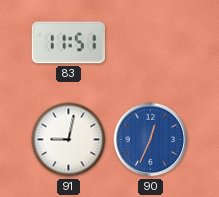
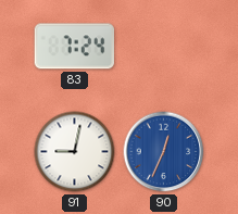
83: 11:51 -> 7:24
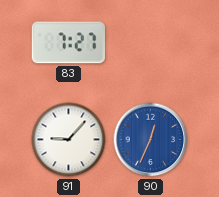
83: 7:24 -> 7:27
91: 9:02 -> 9:07
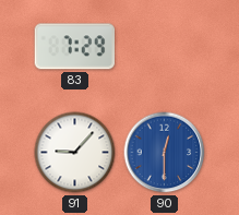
83: 7:27 -> 7:29
90: 12:34 -> 12:30
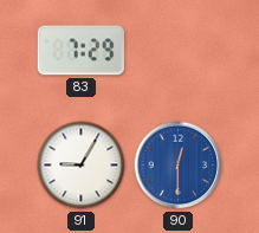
91: 9:07 -> 9:05
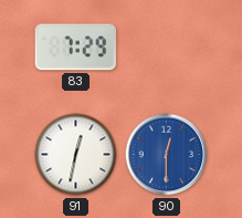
91: 9:05 -> 12:32
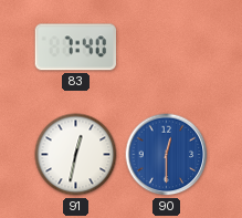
83: 7:29 -> 7:40
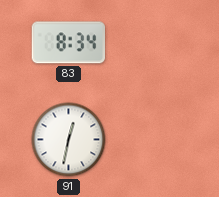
83: 7:40 -> 8:34
90: 12:30 -> none
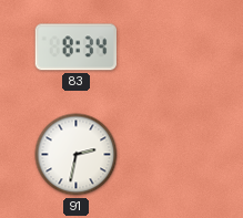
91: 12:32 -> 2:32
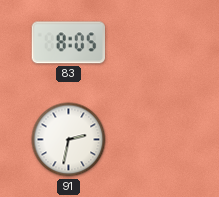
83: 8:34 -> 8:05
